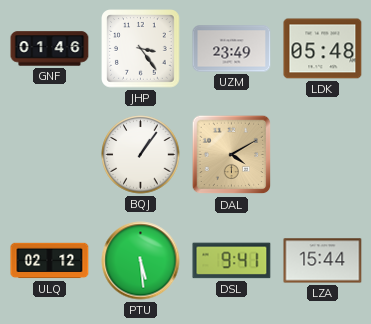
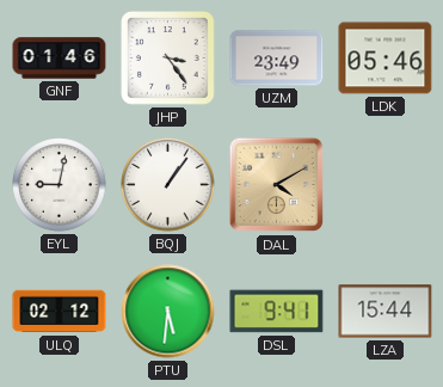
LDK: 05:48 -> 05:46
EYL: none -> 9:02
PTU: 5:29 -> 5:31
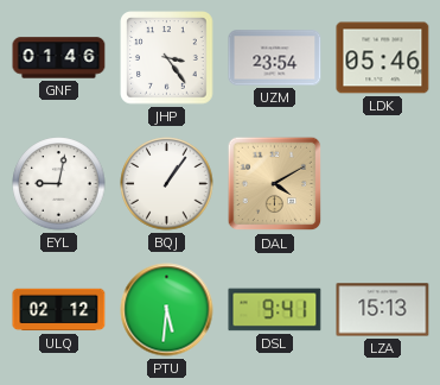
UZM: 23:49 -> 23:54
LZA: 15:44 -> 15:13
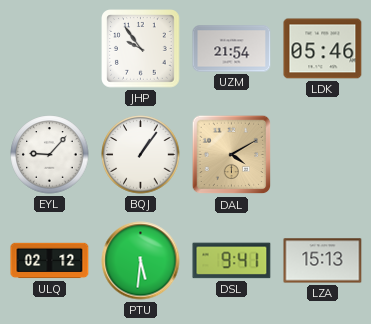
GNF: 01:46 -> none
JHP: 3:24 -> 9:54
UZM: 23:54 -> 21:54
EYL: 9:02 -> 9:07
